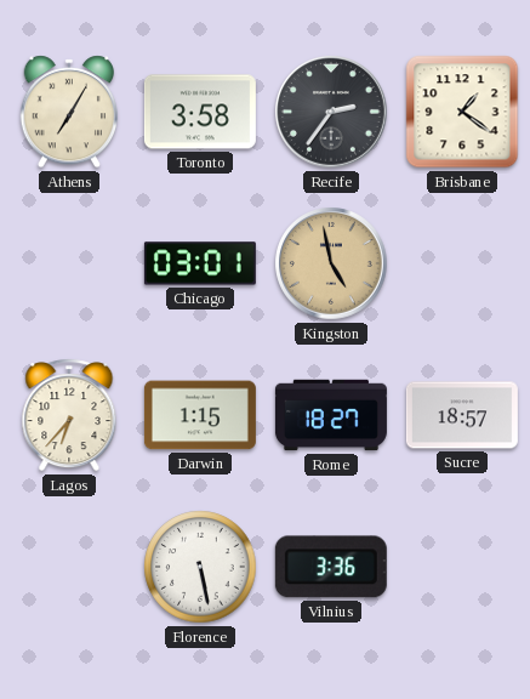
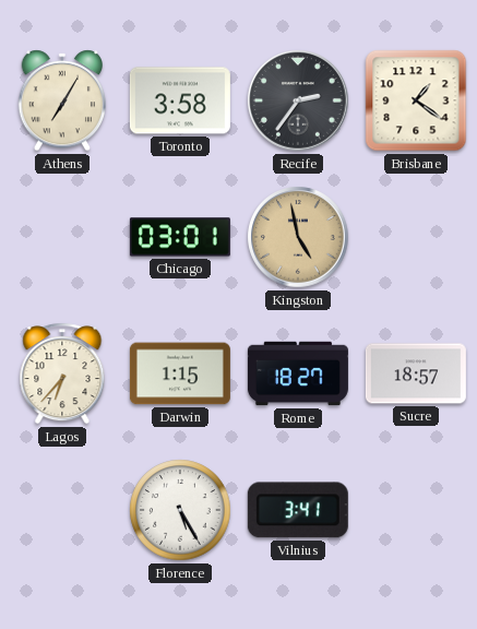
Florence: 5:28 -> 5:25
Vilnius: 3:36 -> 3:41
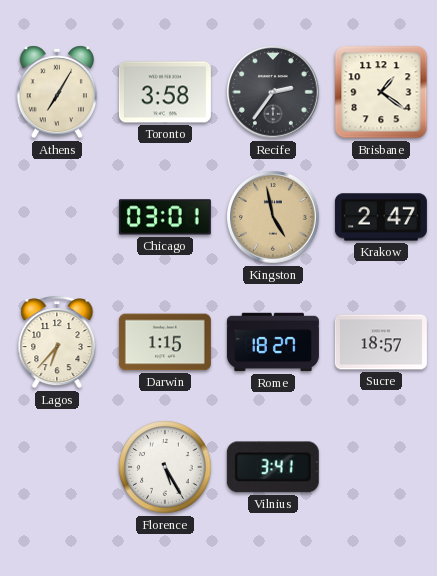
Krakow: none -> 2:47
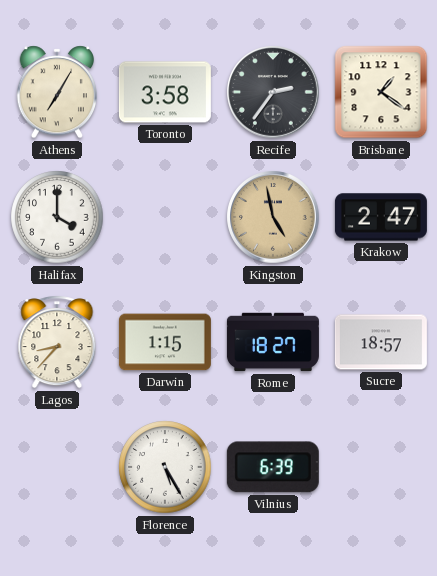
Halifax: none -> 4:00
Chicago: 03:01 -> none
Lagos: 6:37 -> 8:37
Vilnius: 3:41 -> 6:39
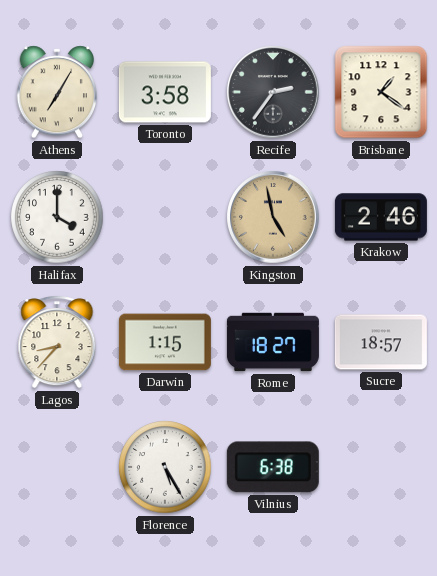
Krakow: 2:47 -> 2:46
Vilnius: 6:39 -> 6:38
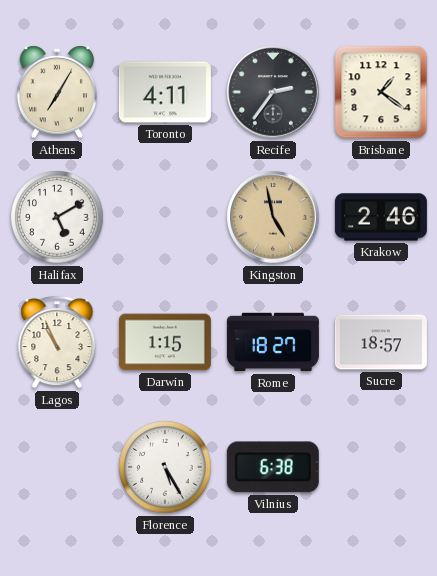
Toronto: 3:58 -> 4:11
Halifax: 4:00 -> 5:10
Lagos: 8:37 -> 10:56
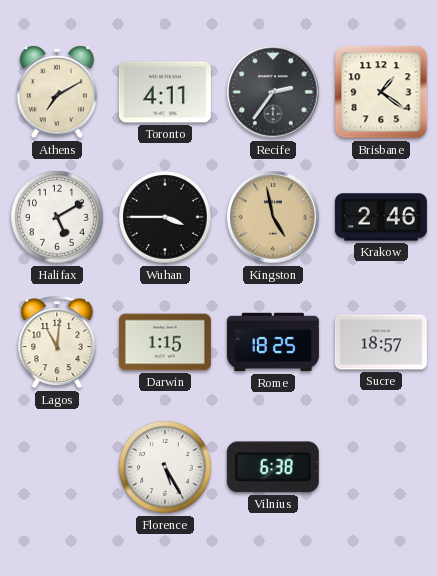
Athens: 7:05 -> 7:10
Wuhan: none -> 3:45
Lagos: 10:56 -> 11:01
Rome: 18:27 -> 18:25
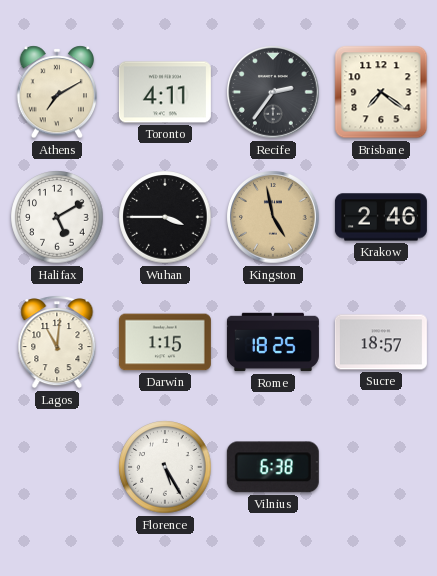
Brisbane: 1:21 -> 7:21
